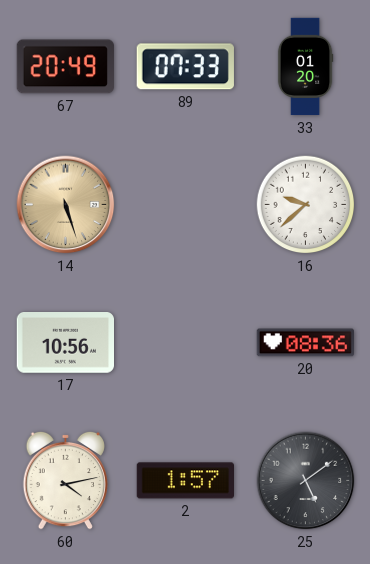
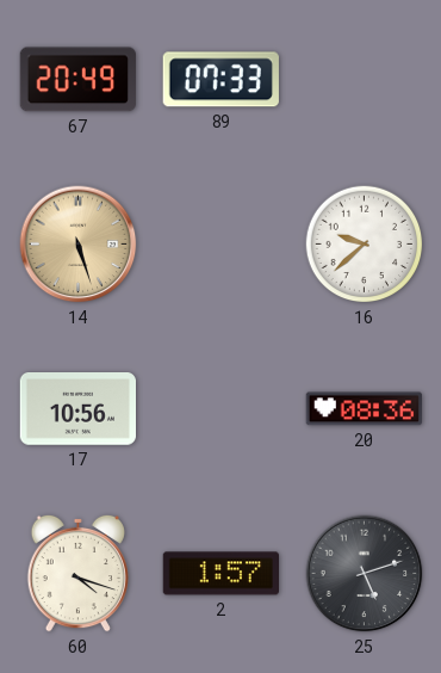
33: 01:20 -> none
60: 4:13 -> 4:18
25: 5:09 -> 5:12
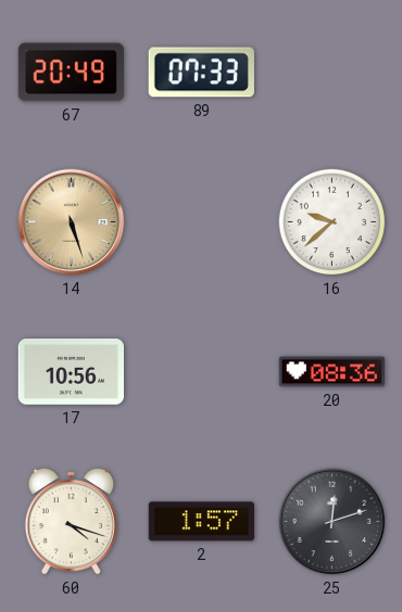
25: 5:12 -> 12:12
